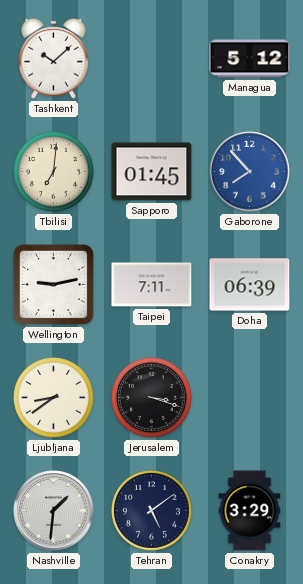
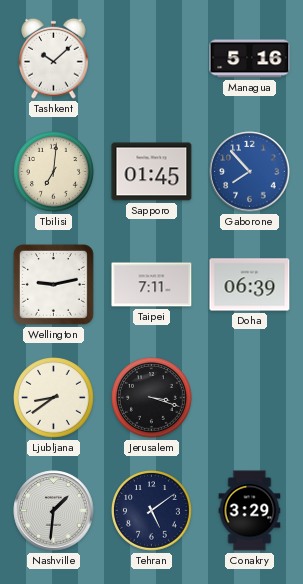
Managua: 5:12 -> 5:16
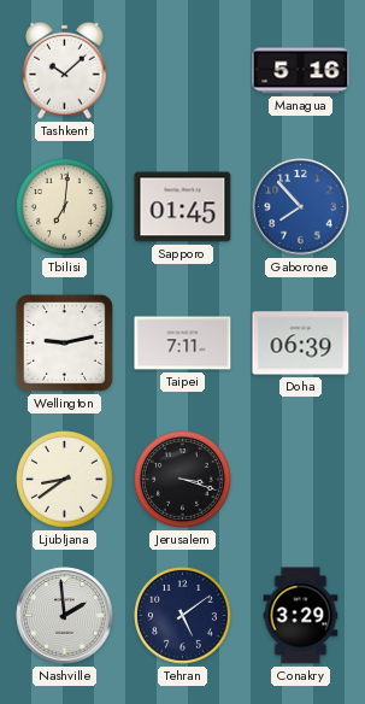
Nashville: 1:31 -> 1:59
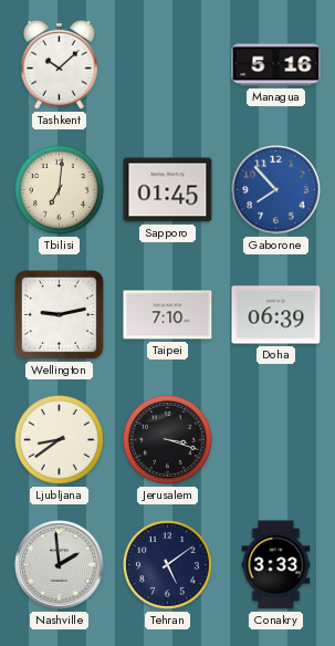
Taipei: 7:11 -> 7:10
Conakry: 3:29 -> 3:33
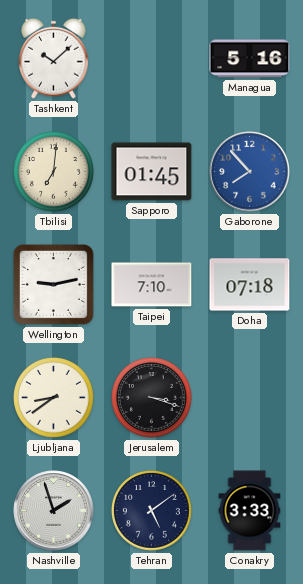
Doha: 06:39 -> 07:18
Nashville: 1:59 -> 1:57
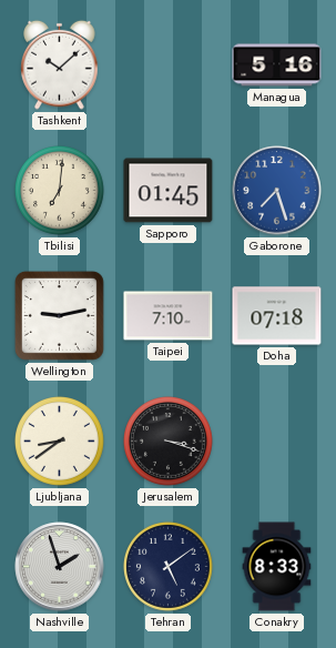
Gaborone: 7:53 -> 7:27
Conakry: 3:33 -> 8:33
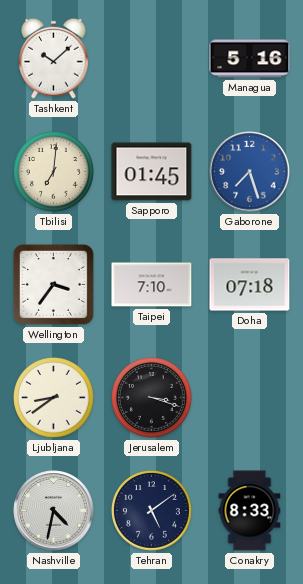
Wellington: 9:13 -> 3:36
Nashville: 1:57 -> 4:32
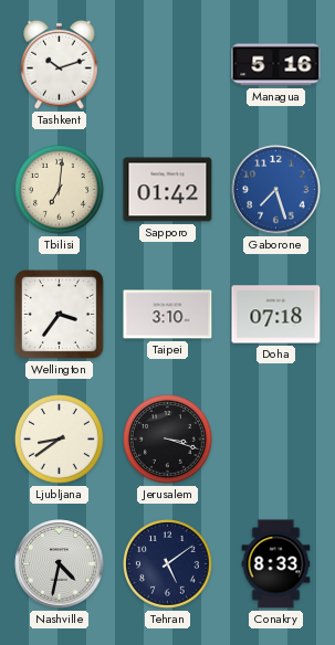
Tashkent: 10:08 -> 10:12
Sapporo: 01:45 -> 01:42
Taipei: 7:10 -> 3:10
